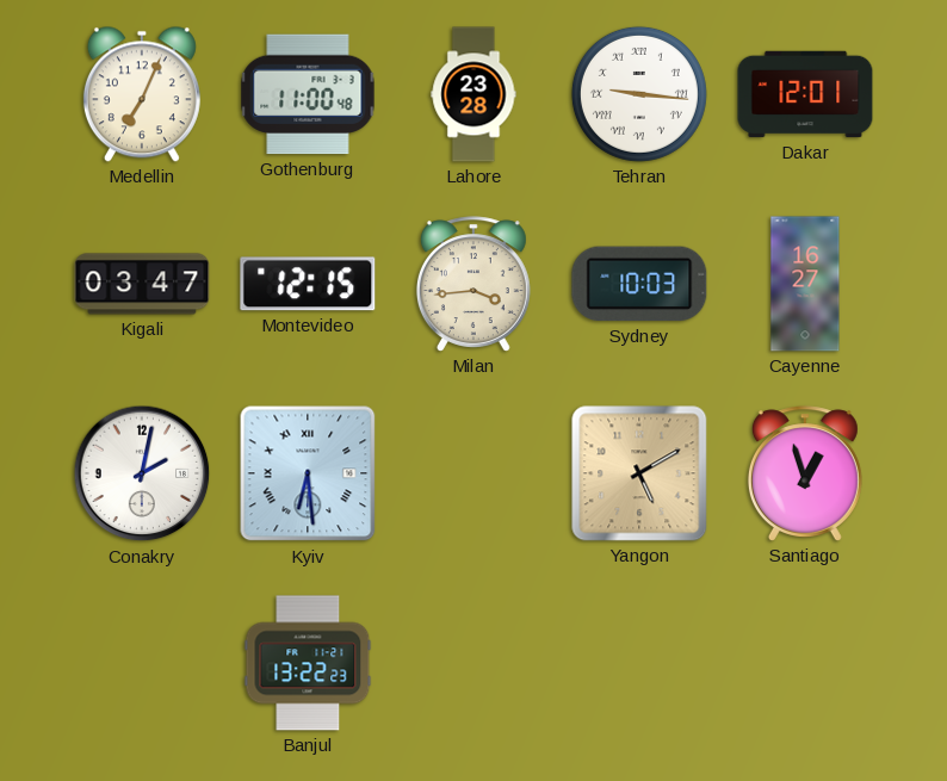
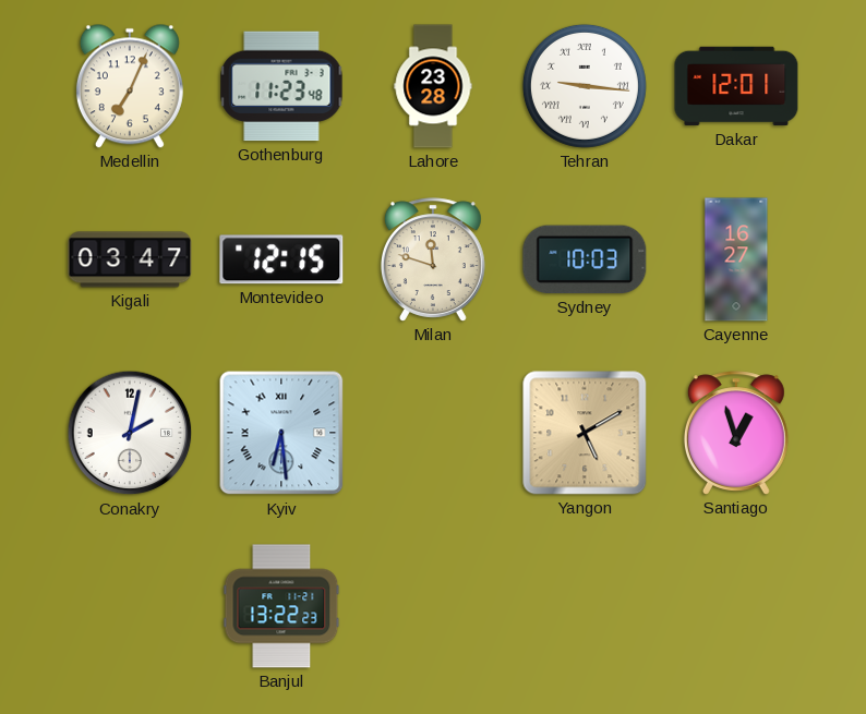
Gothenburg: 11:00 -> 11:23
Milan: 3:44 -> 11:48
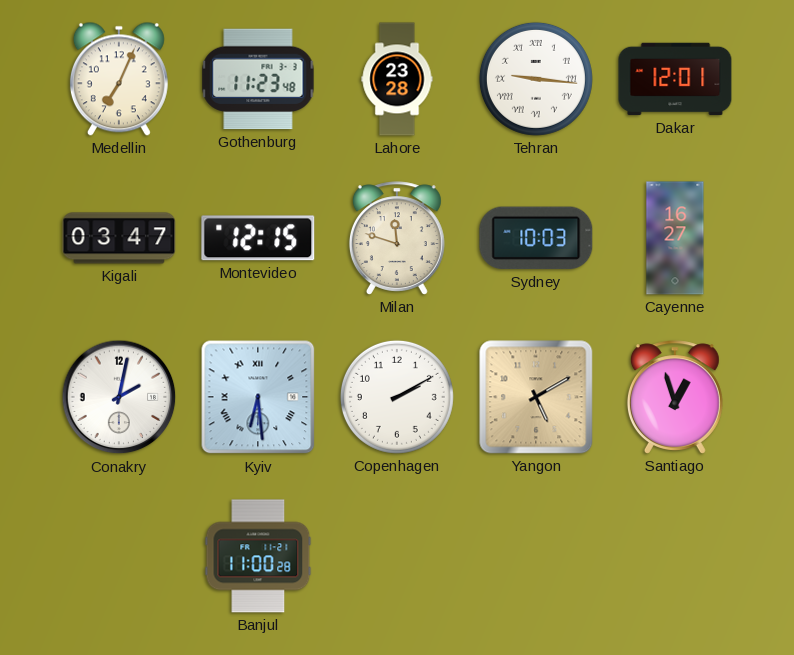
Copenhagen: none -> 2:10
Banjul: 13:22 -> 11:00
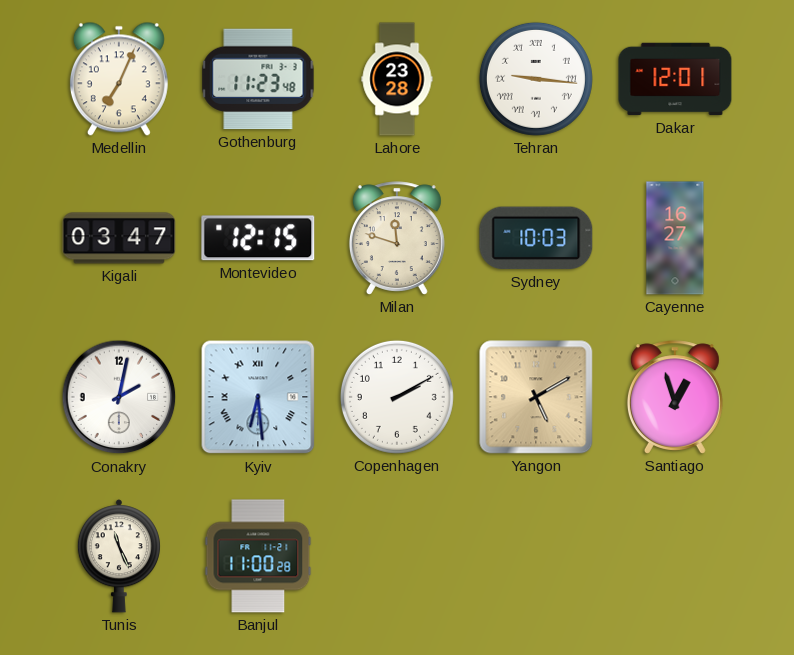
Tunis: none -> 11:26
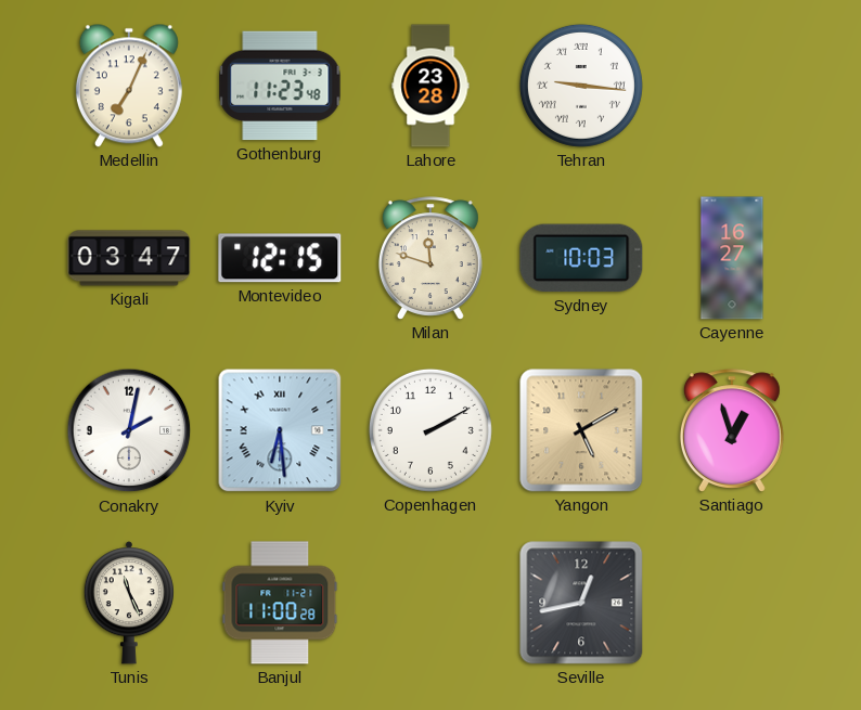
Dakar: 12:01 -> none
Seville: none -> 12:43
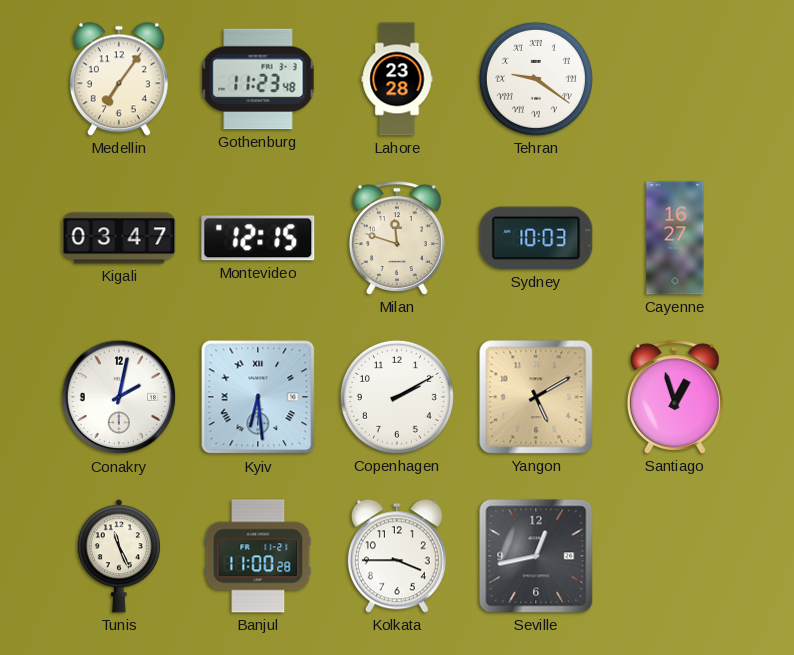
Medellin: 7:04 -> 7:06
Tehran: 9:16 -> 9:21
Kolkata: none -> 3:45
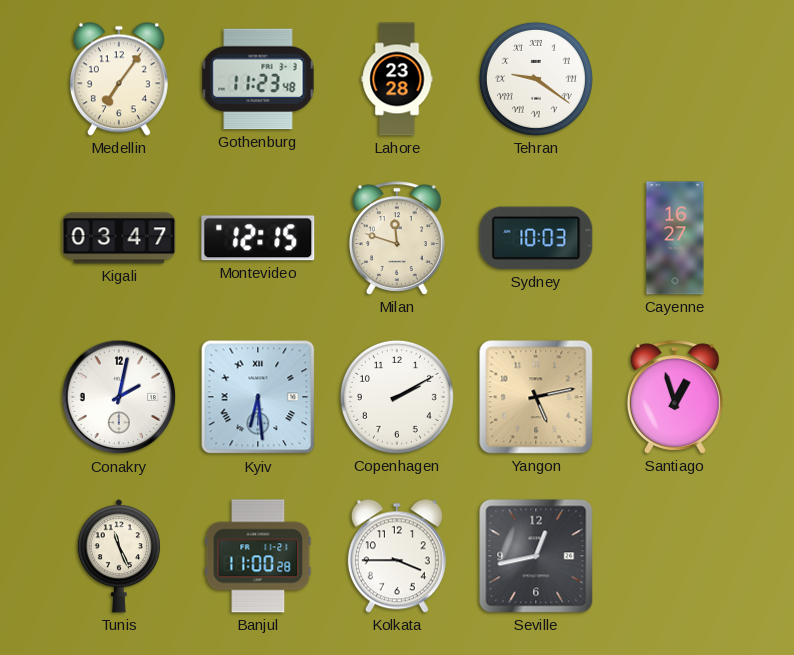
Yangon: 5:10 -> 5:13
